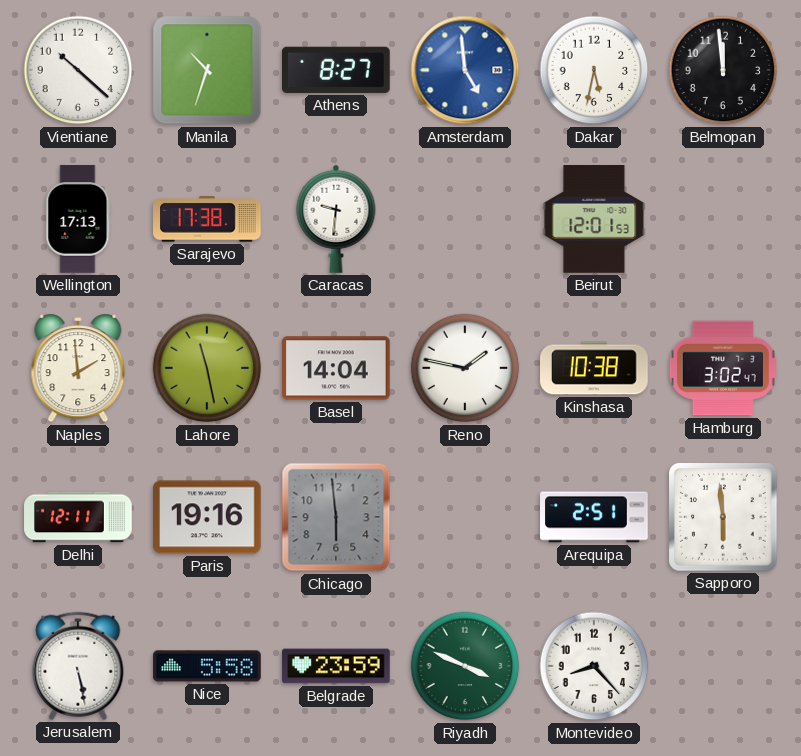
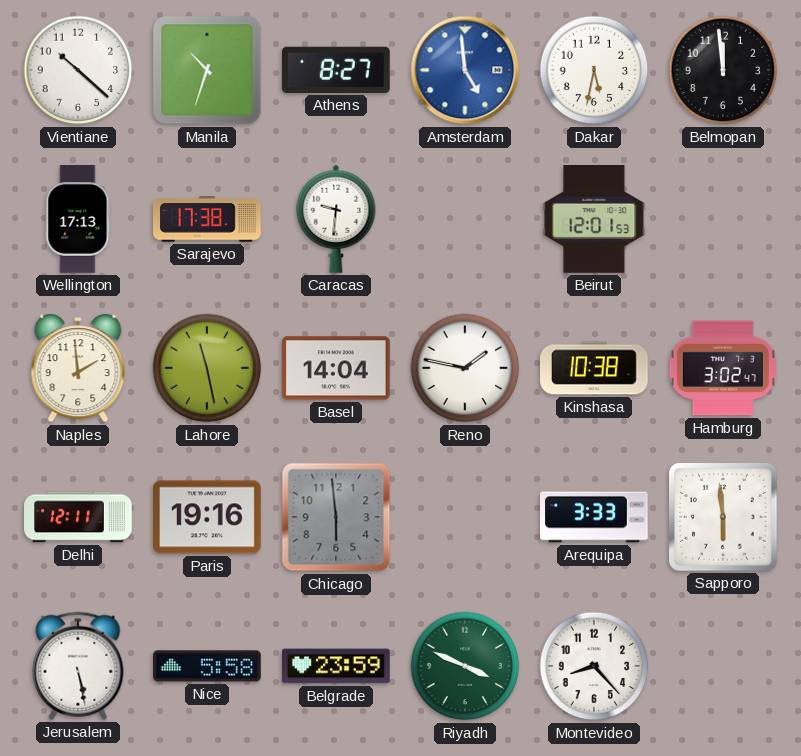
Arequipa: 2:51 -> 3:33
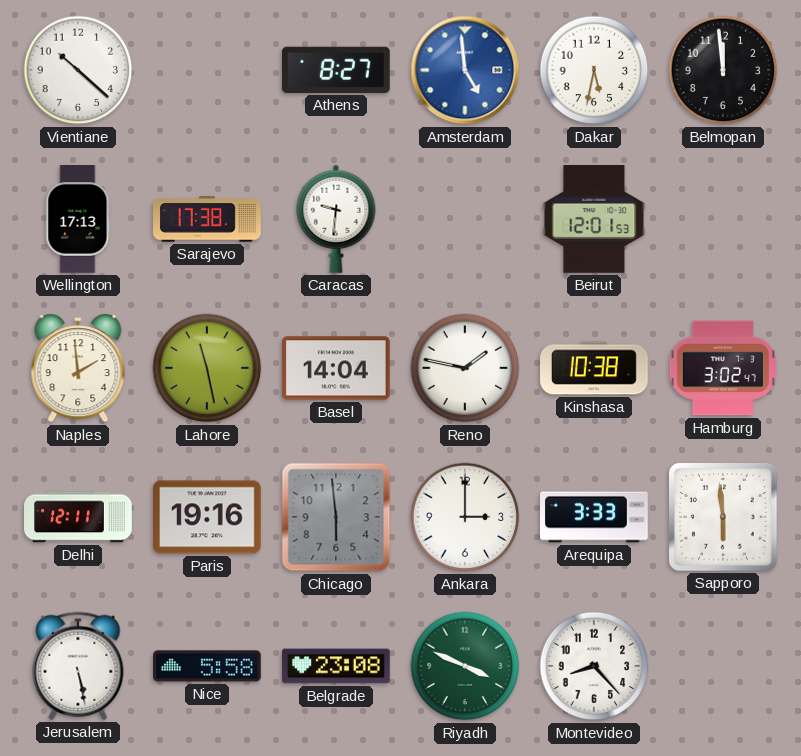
Manila: 10:33 -> none
Ankara: none -> 3:00
Belgrade: 23:59 -> 23:08
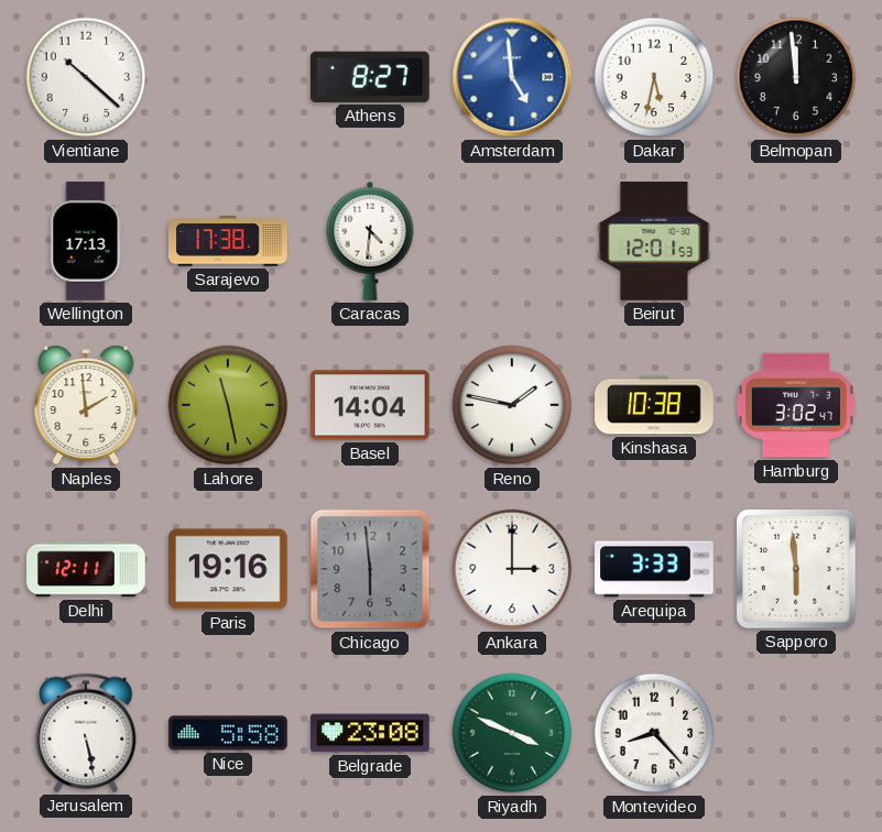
Caracas: 9:31 -> 4:31
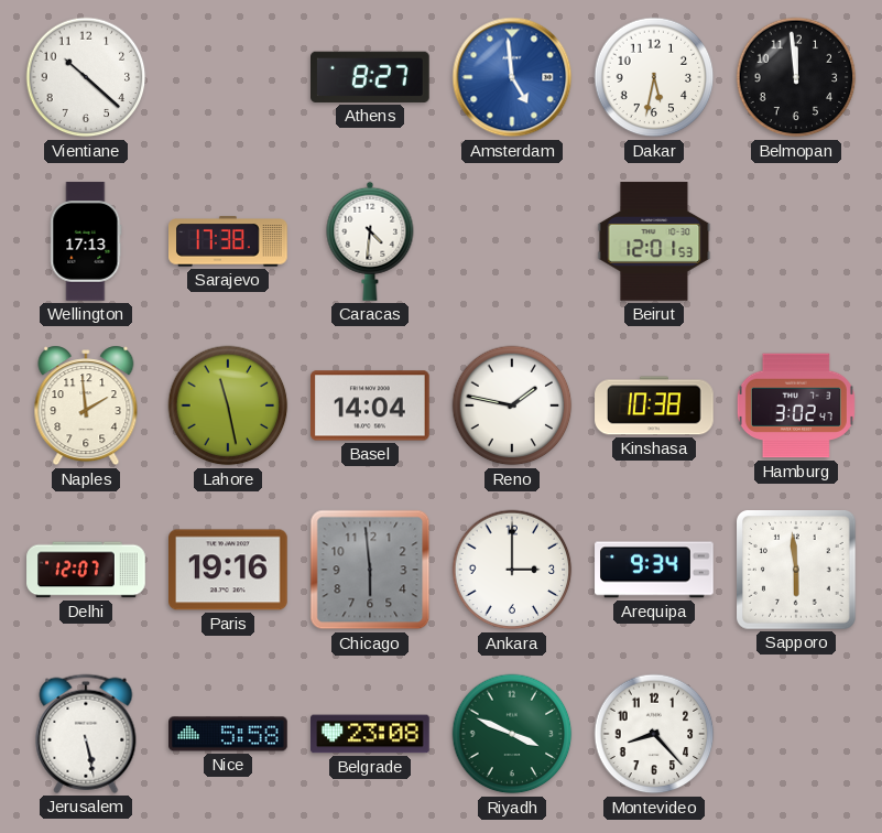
Delhi: 12:11 -> 12:07
Arequipa: 3:33 -> 9:34
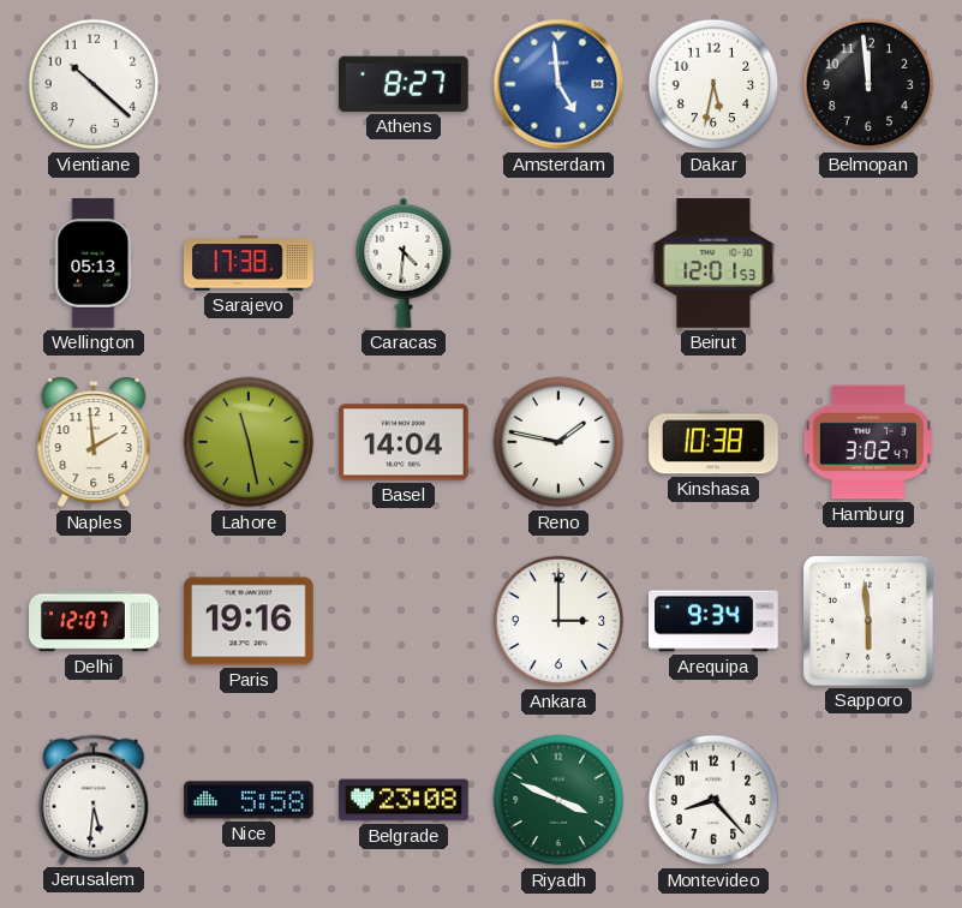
Wellington: 17:13 -> 05:13
Chicago: 5:59 -> none
Jerusalem: 5:28 -> 5:31
